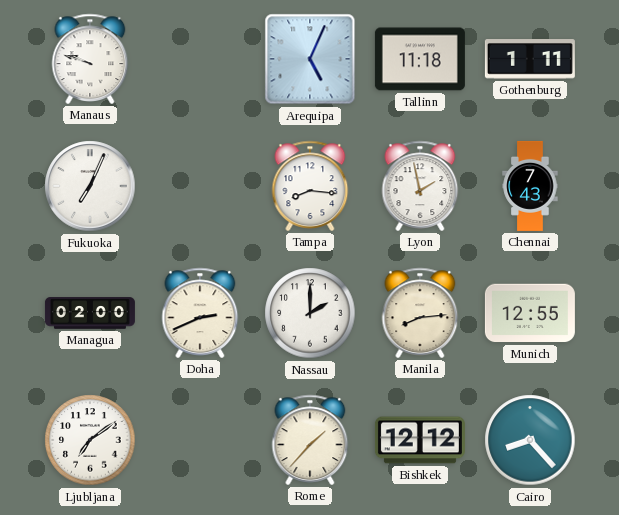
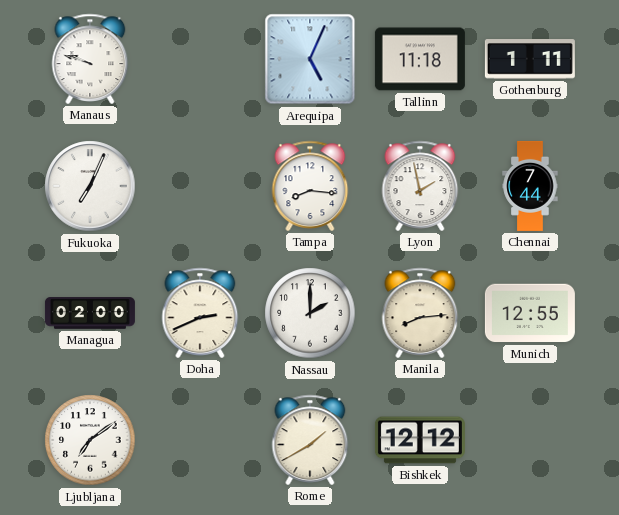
Chennai: 7:43 -> 7:44
Rome: 1:37 -> 1:40
Cairo: 8:23 -> none
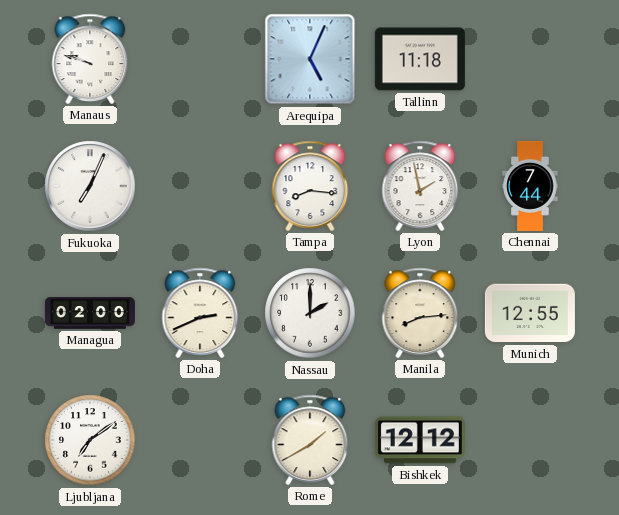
Gothenburg: 1:11 -> none
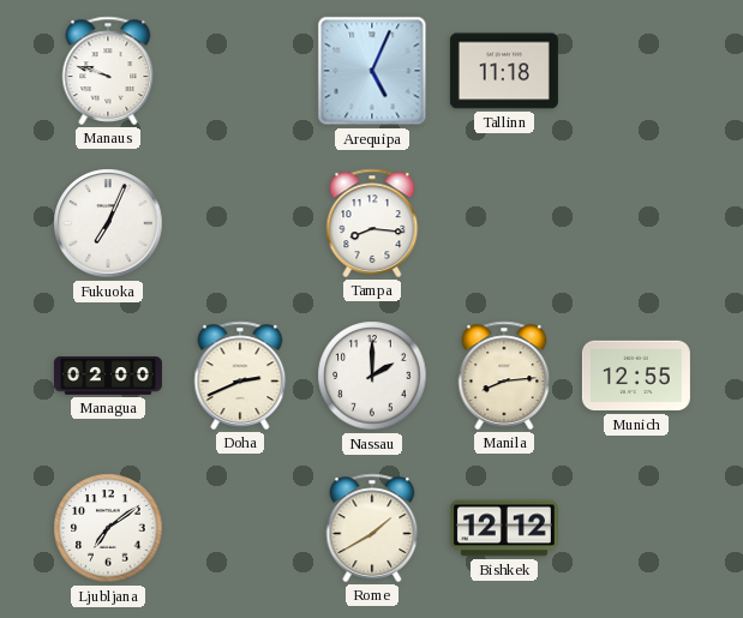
Lyon: 1:58 -> none
Chennai: 7:44 -> none
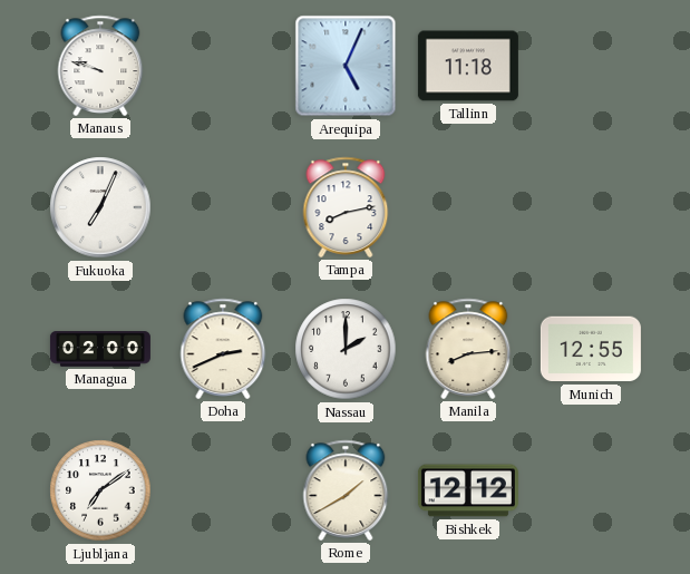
Tampa: 8:16 -> 8:13
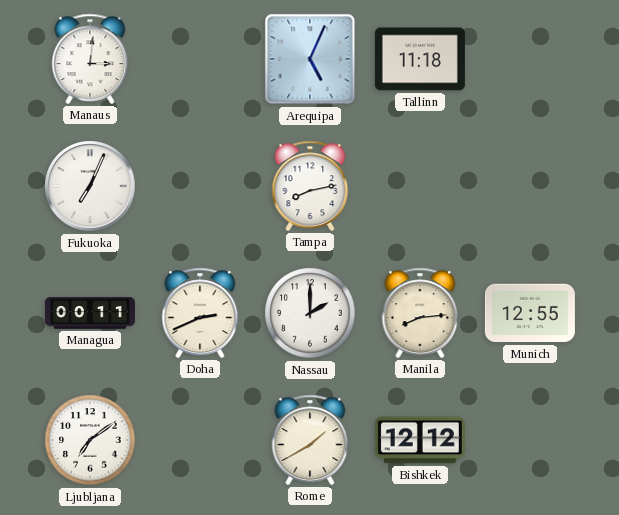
Manaus: 9:48 -> 3:01
Managua: 02:00 -> 00:11
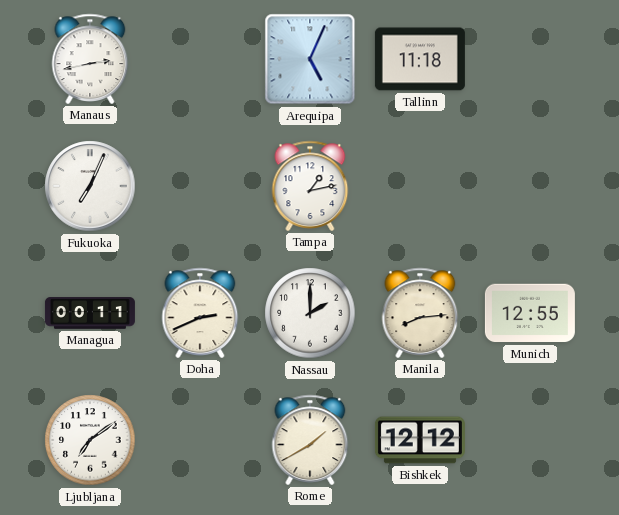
Manaus: 3:01 -> 2:43
Tampa: 8:13 -> 1:13
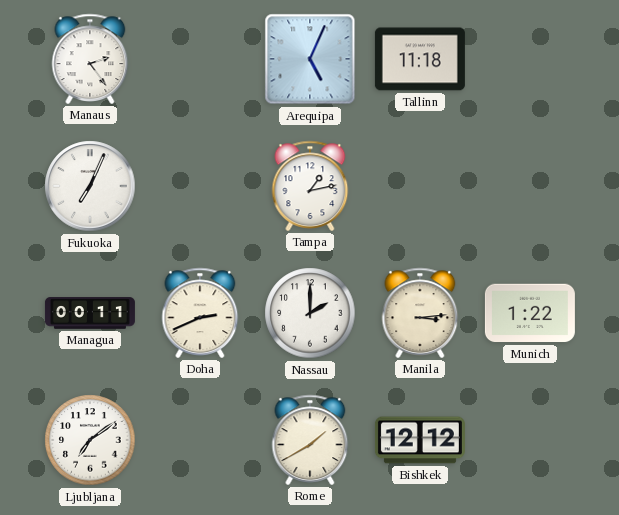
Manaus: 2:43 -> 2:24
Manila: 8:14 -> 3:14
Munich: 12:55 -> 1:22
